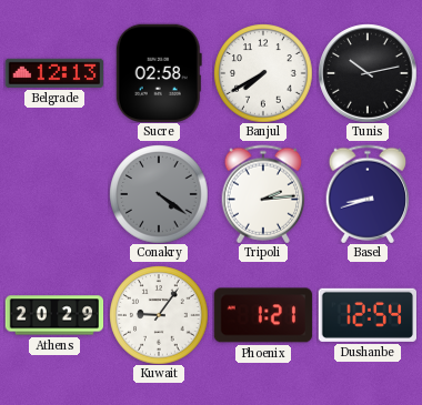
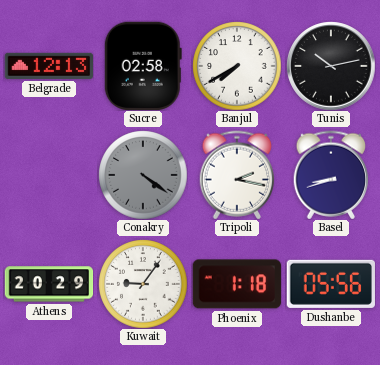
Tripoli: 2:14 -> 2:17
Phoenix: 1:21 -> 1:18
Dushanbe: 12:54 -> 05:56
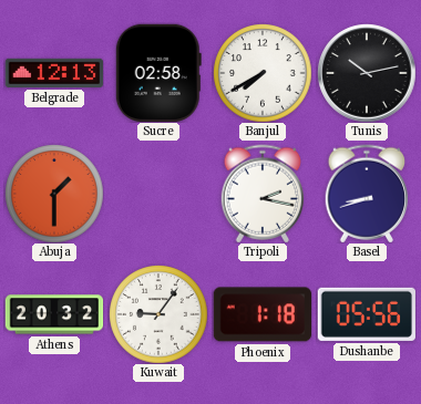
Abuja: none -> 1:30
Conakry: 4:21 -> none
Athens: 20:29 -> 20:32
